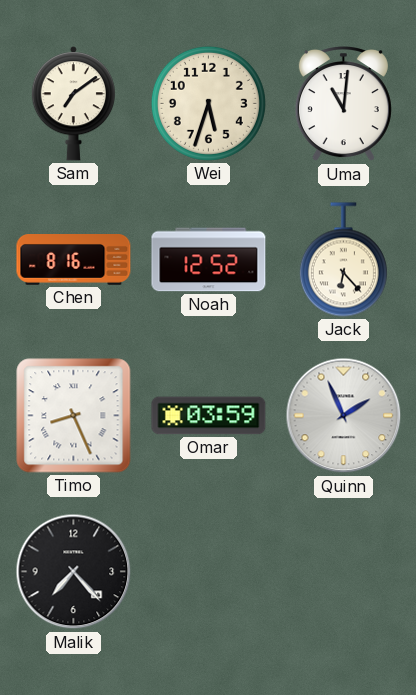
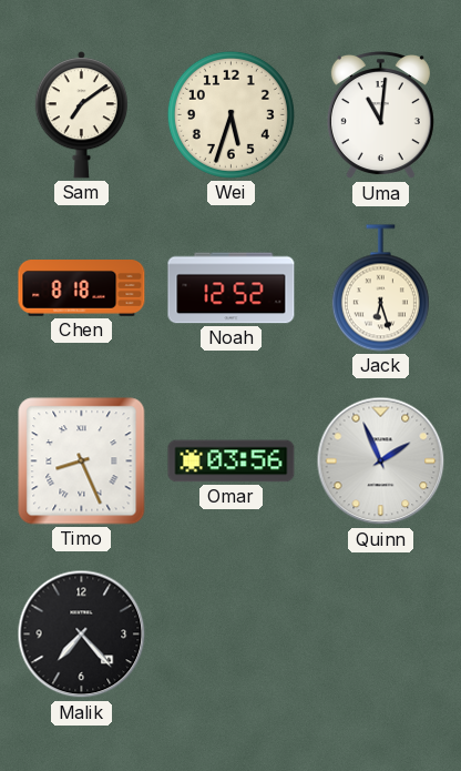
Chen: 8:16 -> 8:18
Jack: 6:23 -> 6:27
Omar: 03:59 -> 03:56
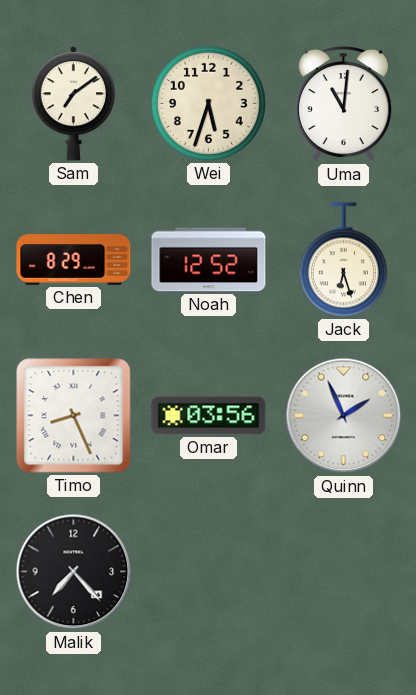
Chen: 8:18 -> 8:29
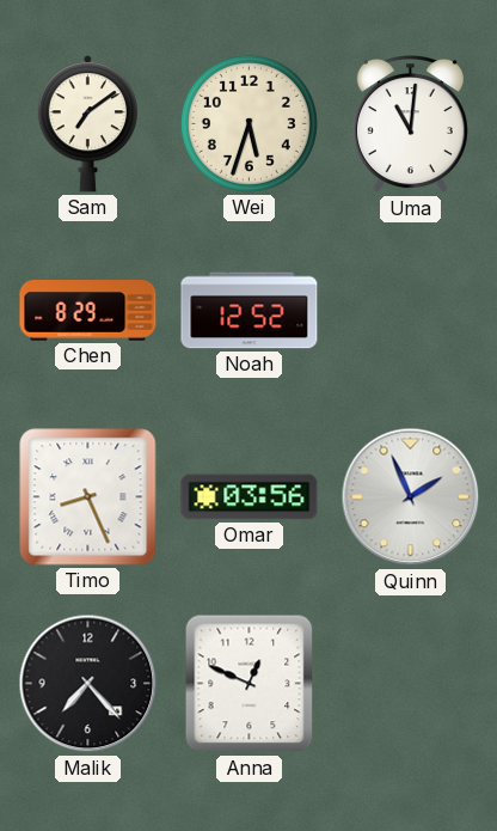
Jack: 6:27 -> none
Anna: none -> 12:49
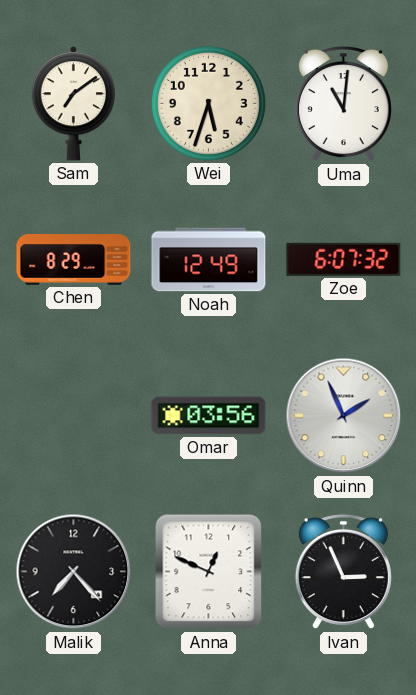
Noah: 12:52 -> 12:49
Zoe: none -> 6:07
Timo: 8:26 -> none
Ivan: none -> 2:56
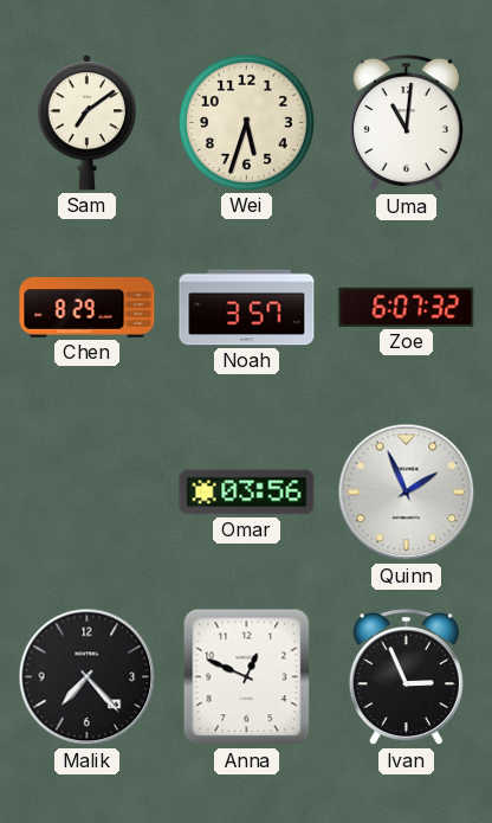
Noah: 12:49 -> 3:57
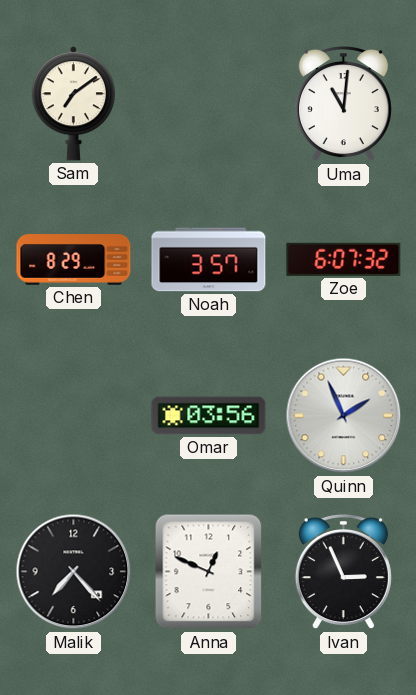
Wei: 5:33 -> none
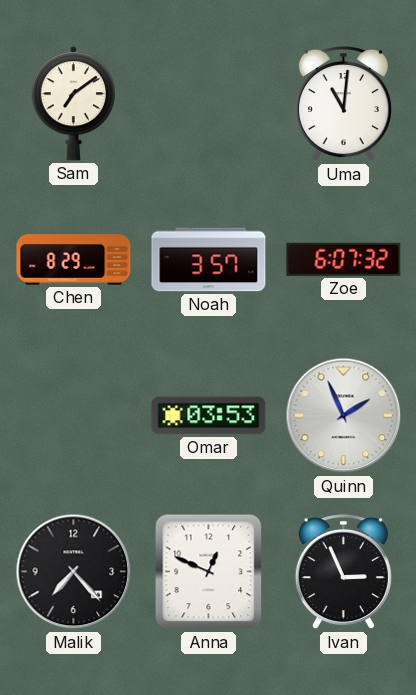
Omar: 03:56 -> 03:53
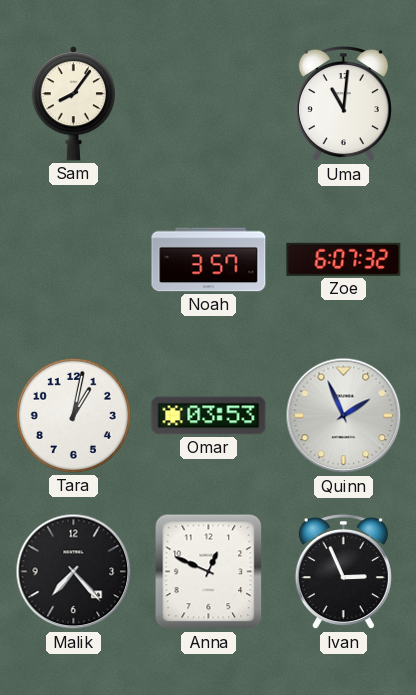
Sam: 7:09 -> 8:06
Chen: 8:29 -> none
Tara: none -> 1:02
